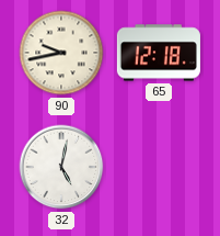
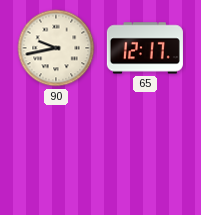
65: 12:18 -> 12:17
32: 5:02 -> none
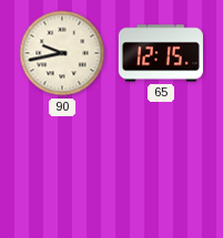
65: 12:17 -> 12:15
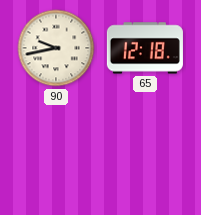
65: 12:15 -> 12:18
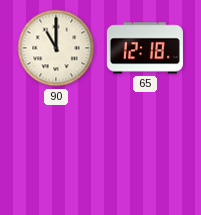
90: 9:43 -> 11:00
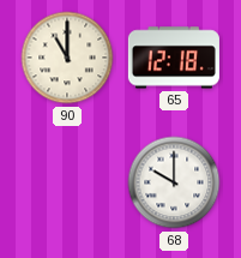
68: none -> 10:00
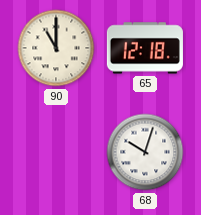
68: 10:00 -> 10:03
